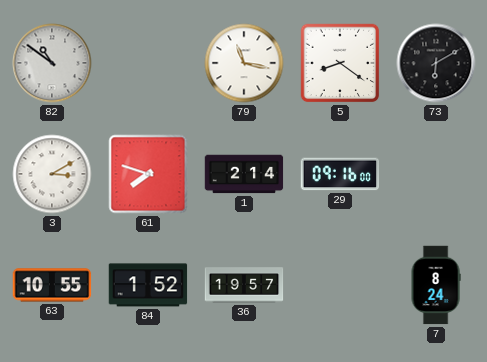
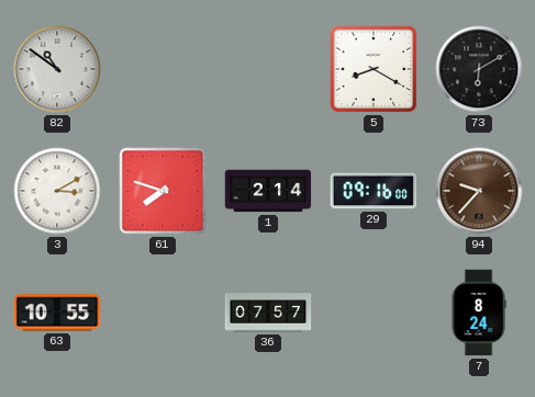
79: 11:17 -> none
5: 8:21 -> 8:20
94: none -> 9:37
84: 1:52 -> none
36: 19:57 -> 07:57
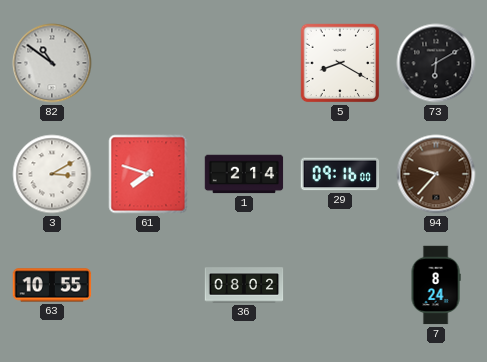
36: 07:57 -> 08:02
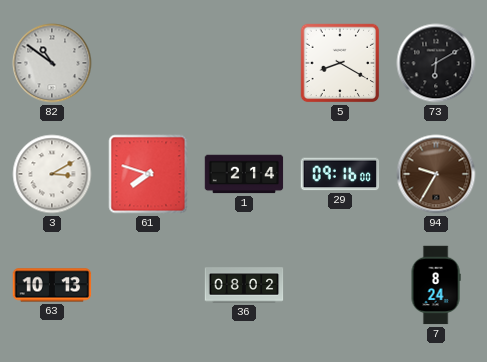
94: 9:37 -> 9:35
63: 10:55 -> 10:13
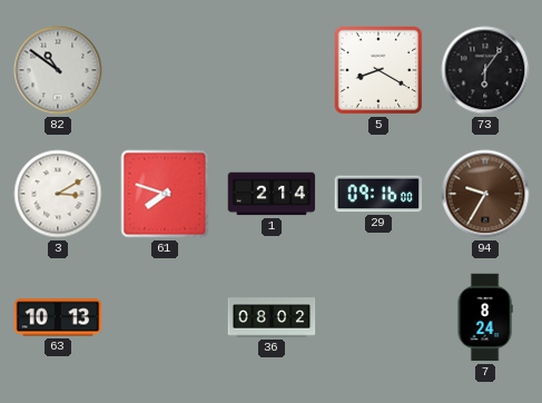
73: 6:10 -> 6:06
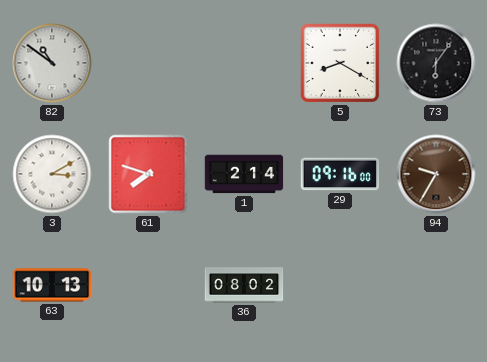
7: 8:24 -> none
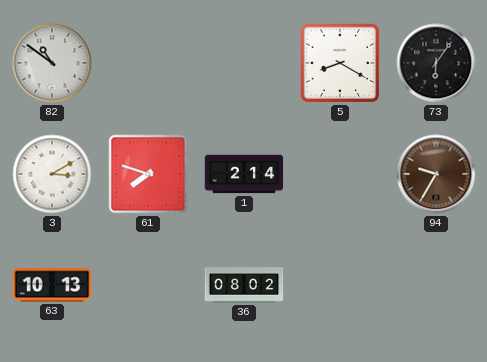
29: 09:16 -> none
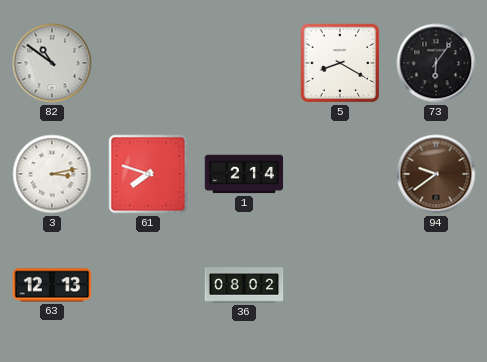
3: 3:10 -> 3:13
94: 9:35 -> 9:39
63: 10:13 -> 12:13
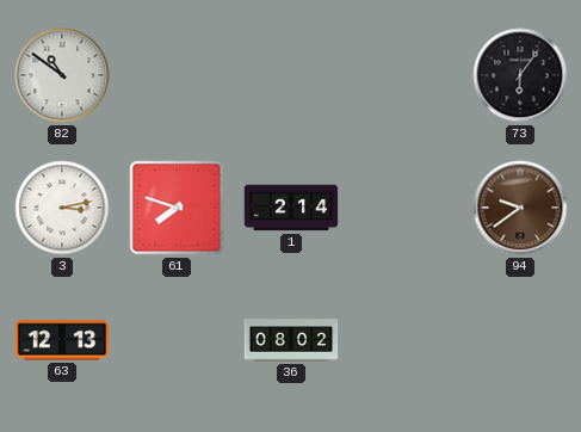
5: 8:20 -> none
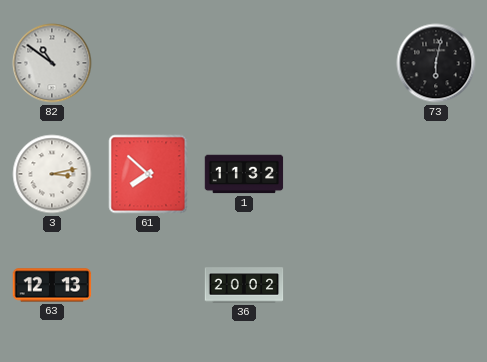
73: 6:06 -> 6:02
61: 7:48 -> 7:52
1: 2:14 -> 11:32
94: 9:39 -> none
36: 08:02 -> 20:02
